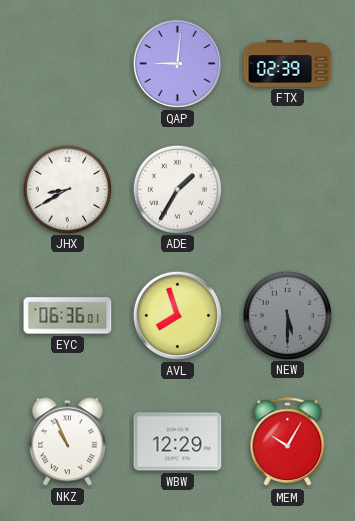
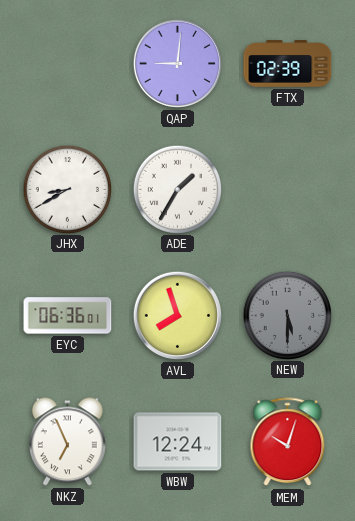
NKZ: 10:56 -> 6:56
WBW: 12:29 -> 12:24
MEM: 10:05 -> 10:03
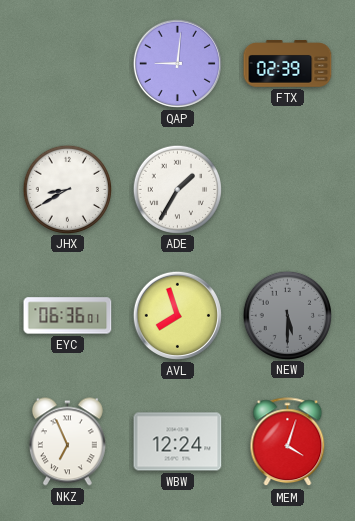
MEM: 10:03 -> 4:03
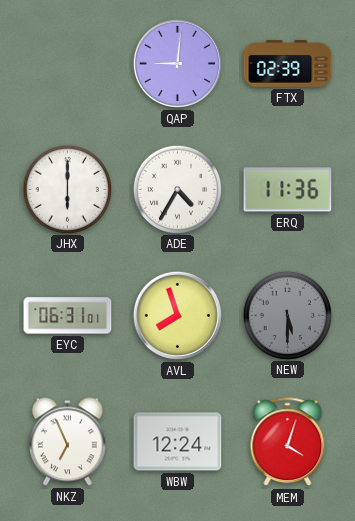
JHX: 8:40 -> 6:00
ADE: 1:35 -> 4:35
ERQ: none -> 11:36
EYC: 06:36 -> 06:31
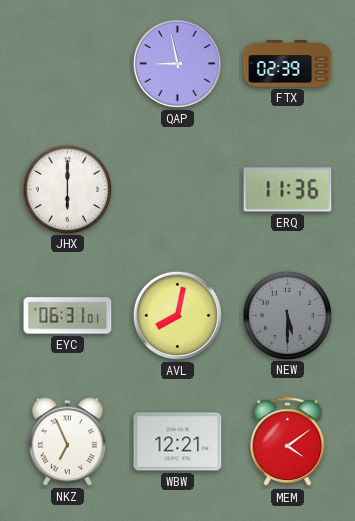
QAP: 9:01 -> 8:58
ADE: 4:35 -> none
AVL: 7:57 -> 8:02
WBW: 12:24 -> 12:21
MEM: 4:03 -> 4:09
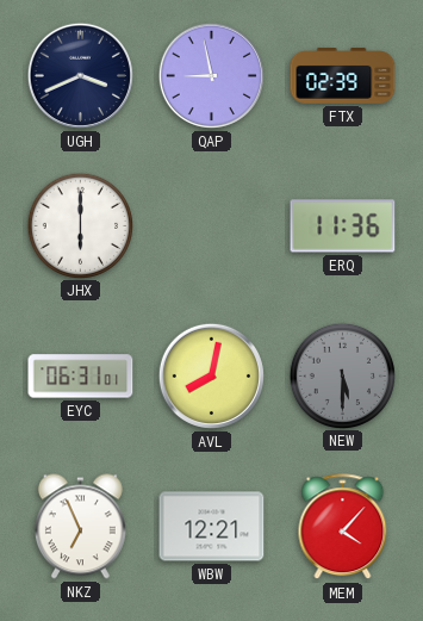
UGH: none -> 3:41
MEM: 4:09 -> 4:07
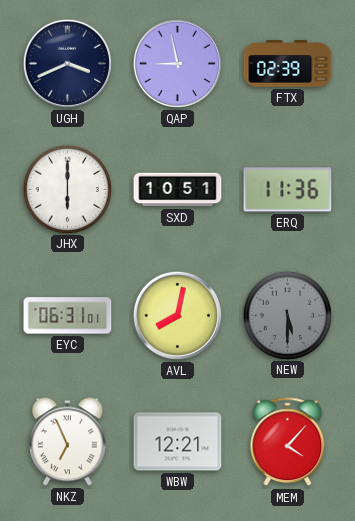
SXD: none -> 10:51
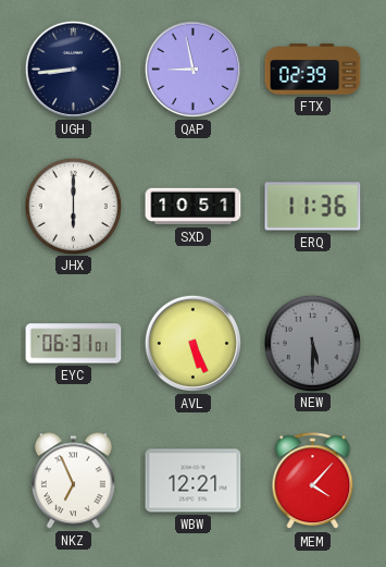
UGH: 3:41 -> 8:44
AVL: 8:02 -> 5:26
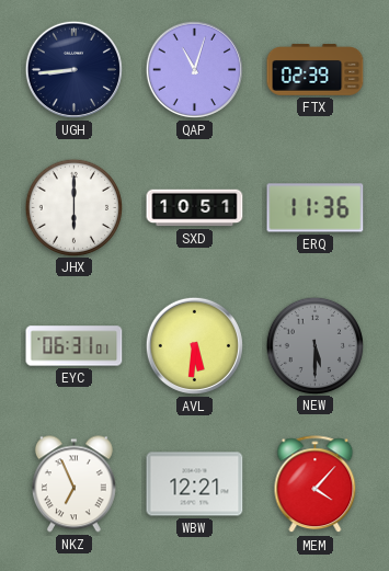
QAP: 8:58 -> 11:03
AVL: 5:26 -> 5:31
